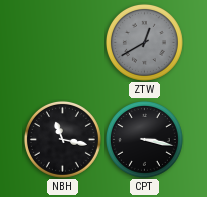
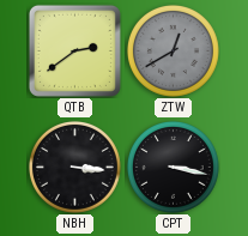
QTB: none -> 2:39
NBH: 11:17 -> 3:16
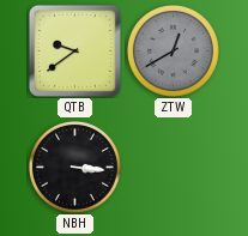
QTB: 2:39 -> 9:39
CPT: 3:17 -> none
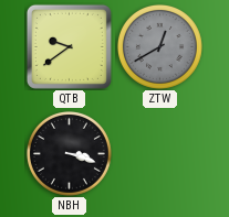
NBH: 3:16 -> 3:18
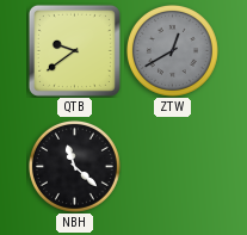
NBH: 3:18 -> 11:22
